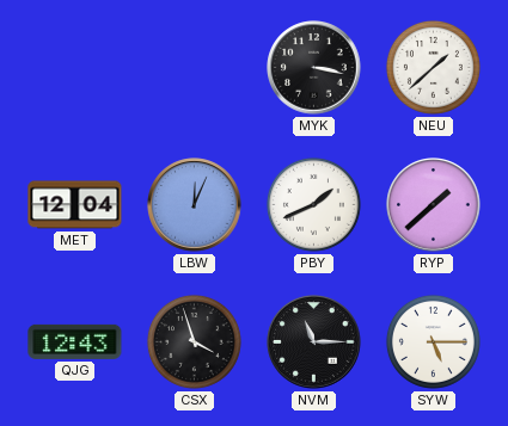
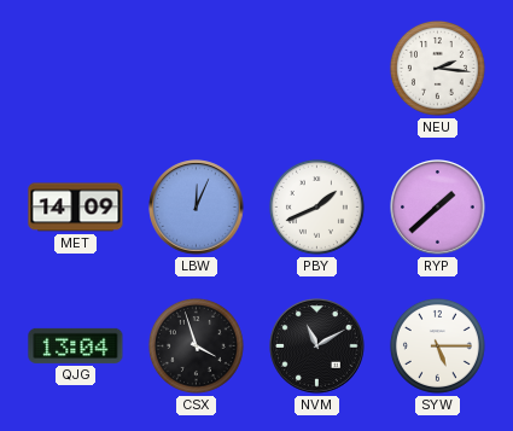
MYK: 3:17 -> none
NEU: 1:38 -> 2:16
MET: 12:04 -> 14:09
QJG: 12:43 -> 13:04
NVM: 11:15 -> 11:10
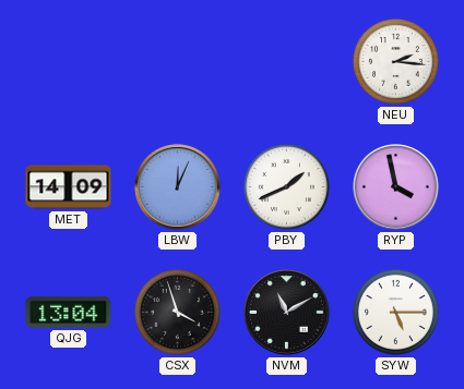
RYP: 1:38 -> 3:58
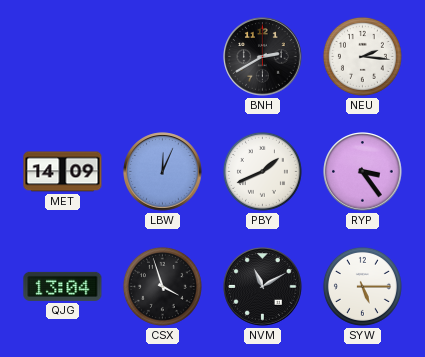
BNH: none -> 2:40
RYP: 3:58 -> 3:24
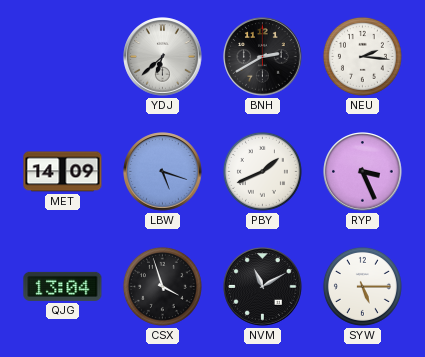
YDJ: none -> 6:38
LBW: 12:04 -> 5:18
RYP: 3:24 -> 3:26
